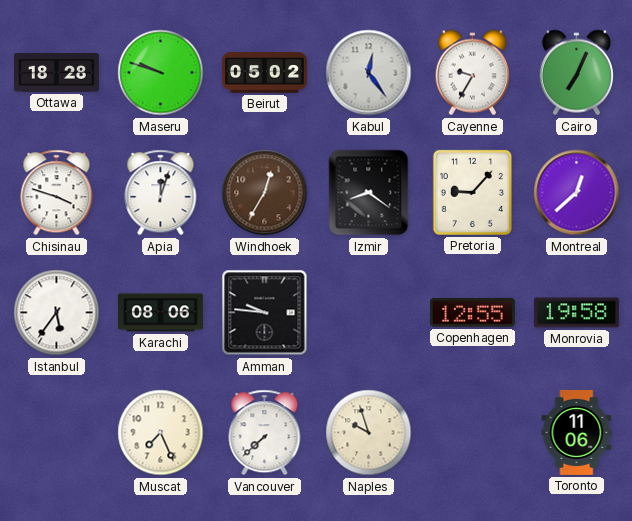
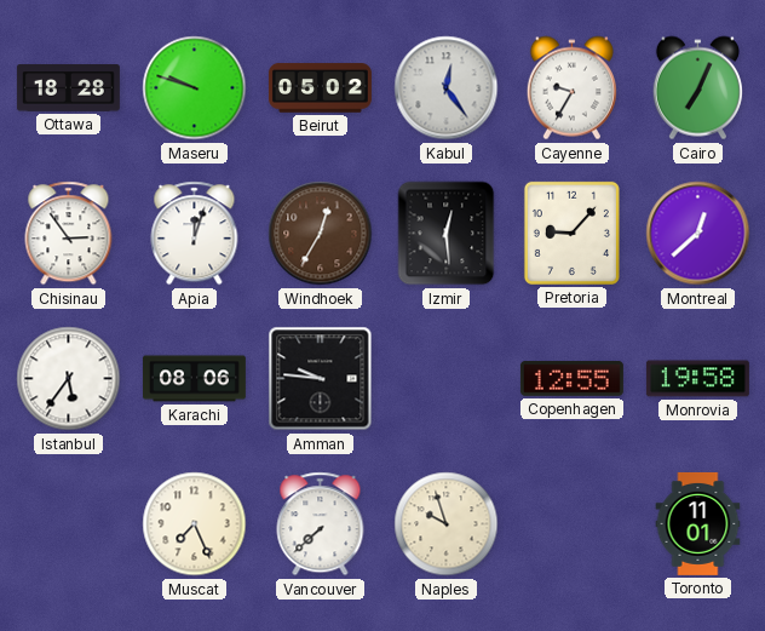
Chisinau: 3:48 -> 2:54
Izmir: 8:21 -> 12:29
Toronto: 11:06 -> 11:01
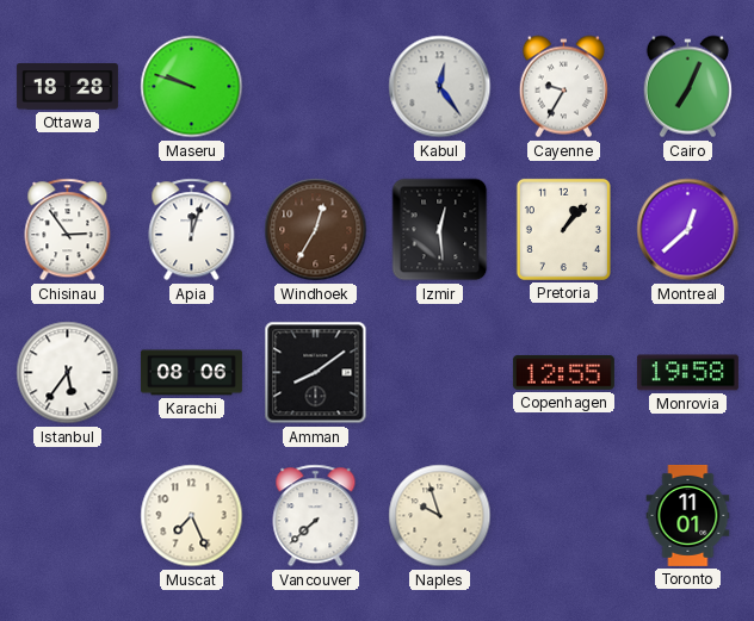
Beirut: 05:02 -> none
Pretoria: 9:07 -> 1:07
Amman: 9:46 -> 8:09
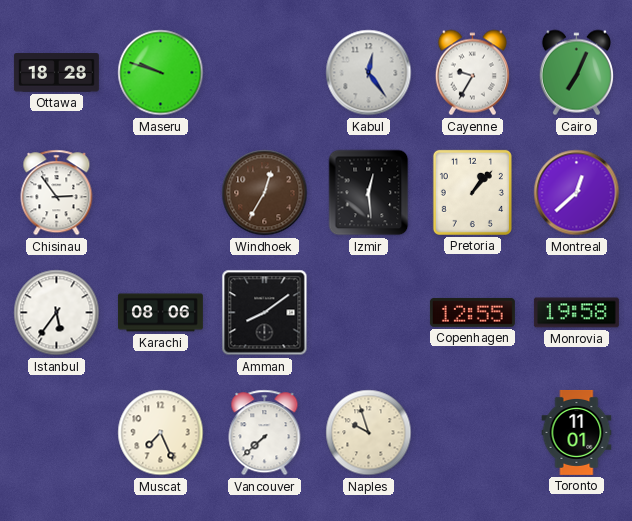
Apia: 12:03 -> none
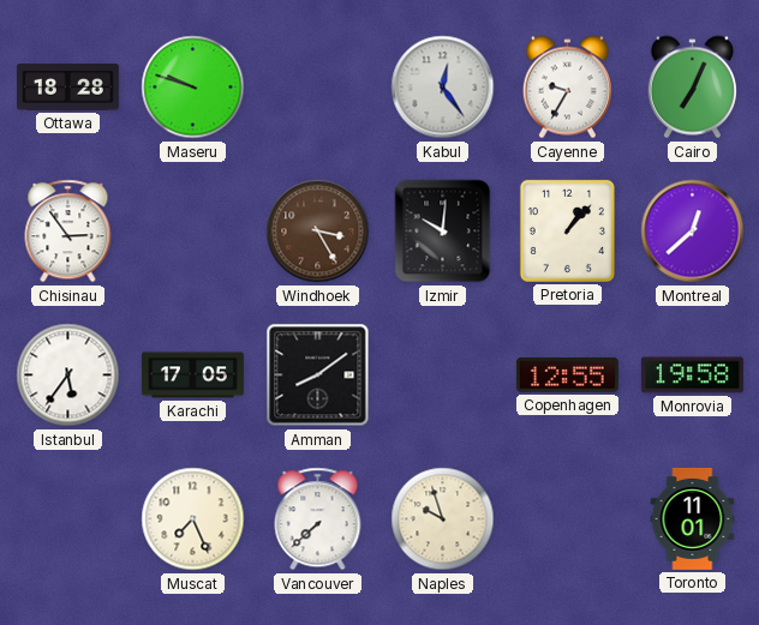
Windhoek: 12:35 -> 3:25
Izmir: 12:29 -> 10:01
Karachi: 08:06 -> 17:05
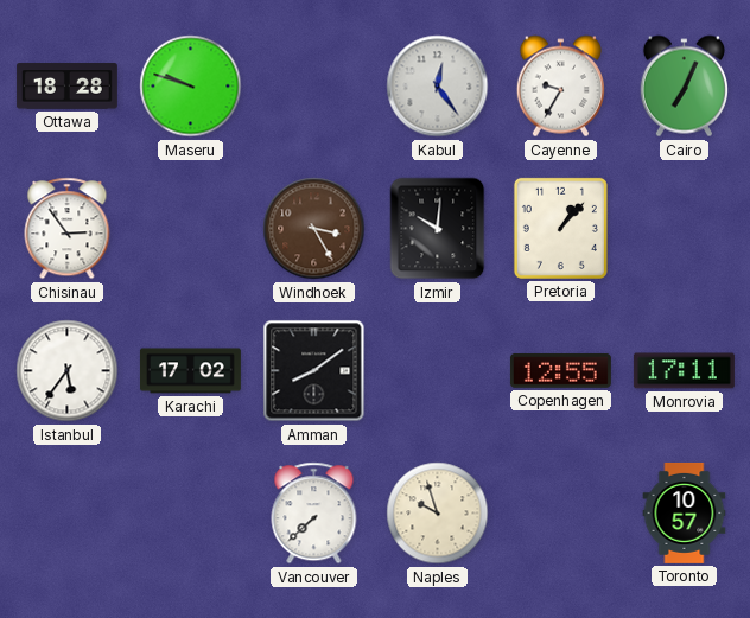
Montreal: 12:38 -> none
Karachi: 17:05 -> 17:02
Monrovia: 19:58 -> 17:11
Muscat: 7:26 -> none
Toronto: 11:01 -> 10:57
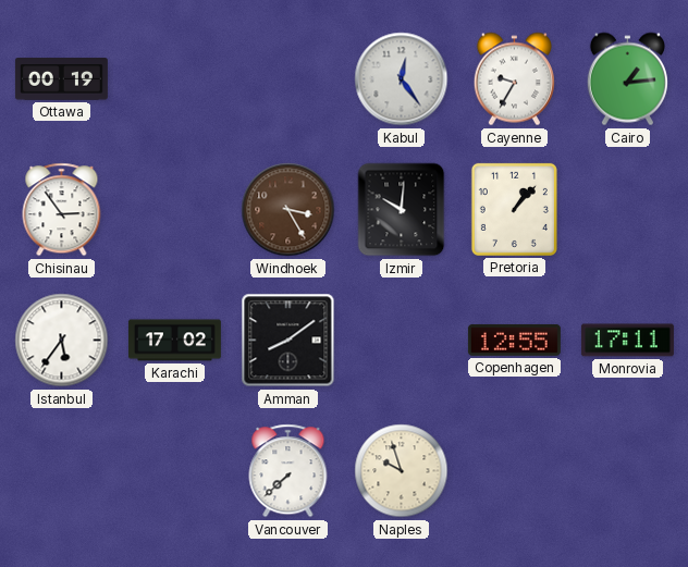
Ottawa: 18:28 -> 00:19
Maseru: 9:48 -> none
Cairo: 7:04 -> 1:14
Toronto: 10:57 -> none
